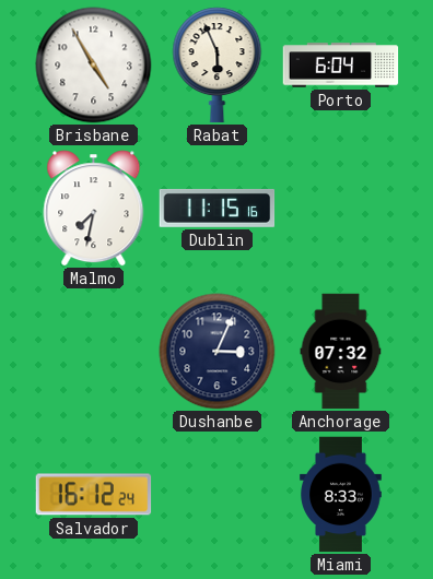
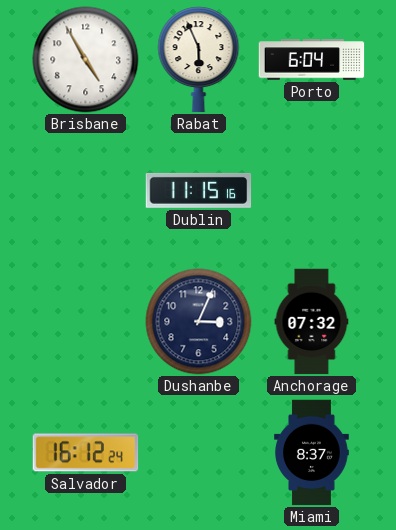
Malmo: 7:32 -> none
Miami: 8:33 -> 8:37
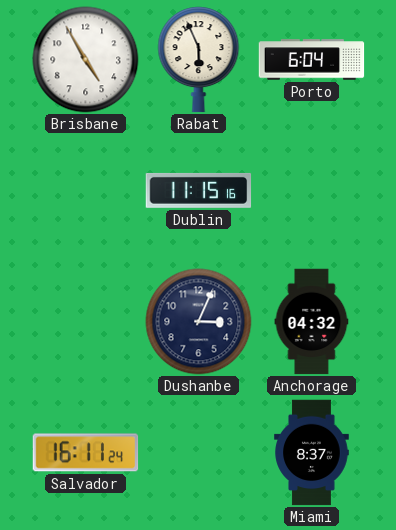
Anchorage: 07:32 -> 04:32
Salvador: 16:12 -> 16:11
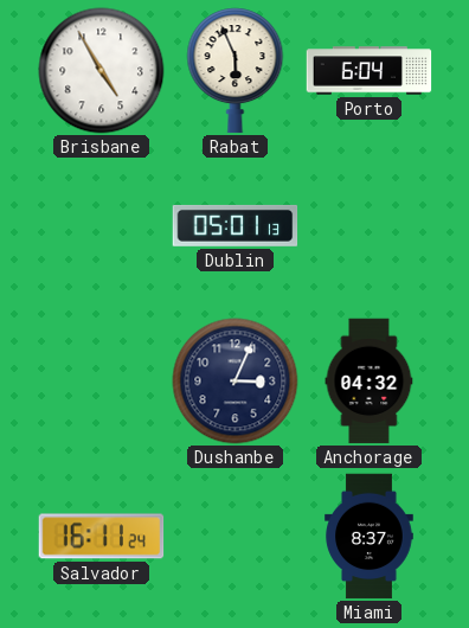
Dublin: 11:15 -> 05:01
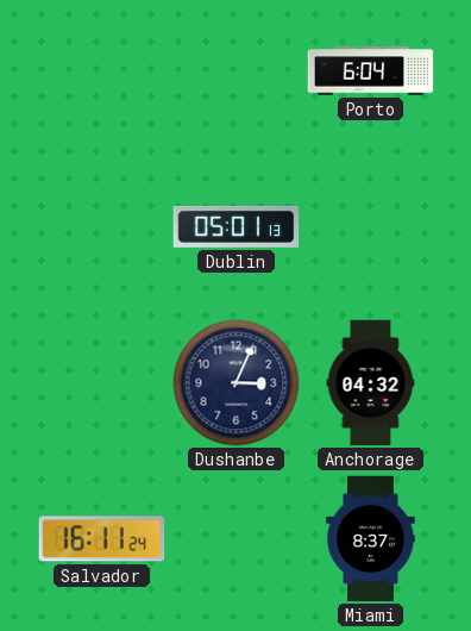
Brisbane: 4:55 -> none
Rabat: 5:56 -> none
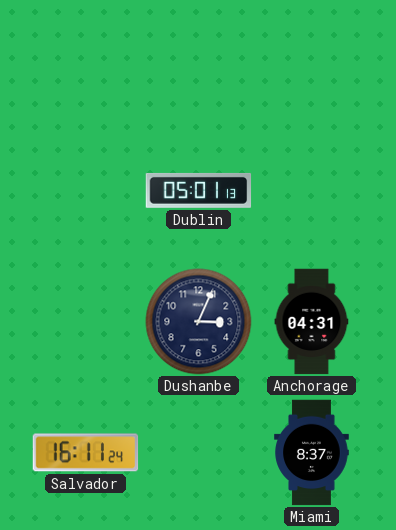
Porto: 6:04 -> none
Anchorage: 04:32 -> 04:31
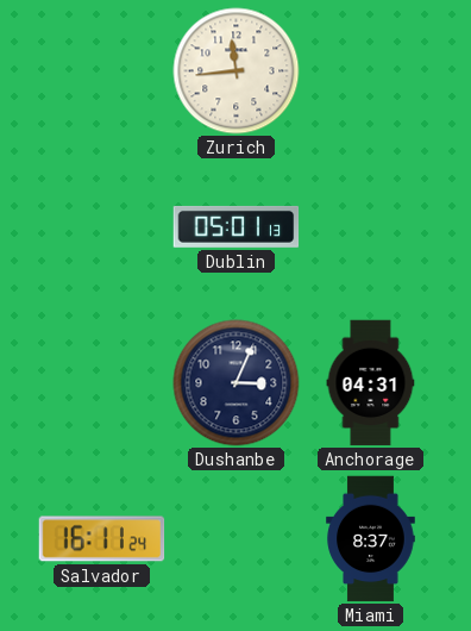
Zurich: none -> 11:44
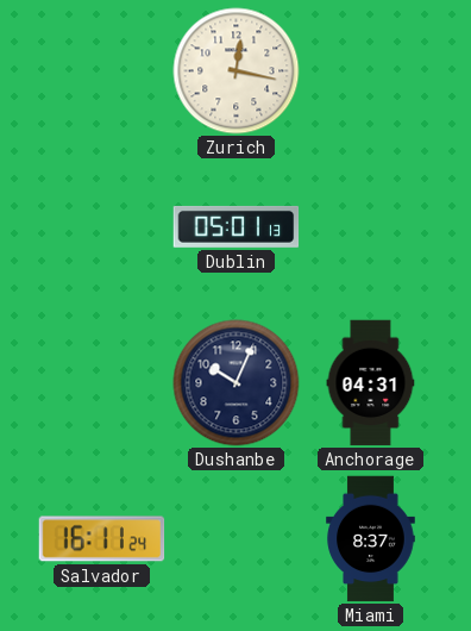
Zurich: 11:44 -> 12:17
Dushanbe: 3:04 -> 10:04
